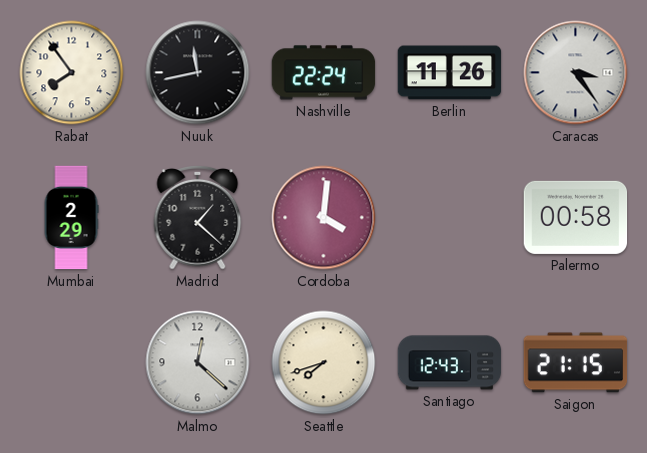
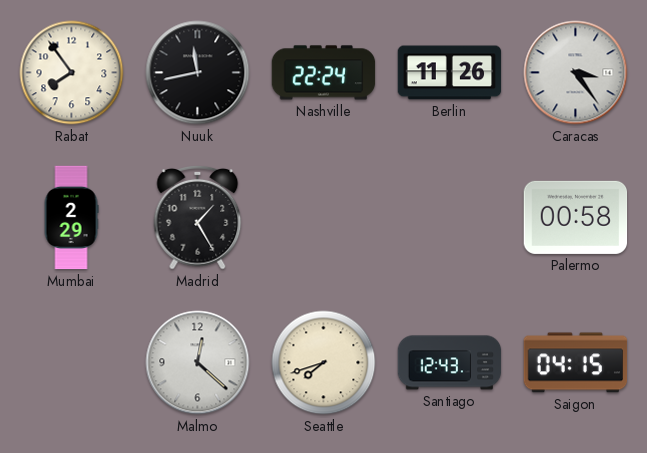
Madrid: 1:22 -> 1:25
Cordoba: 4:01 -> none
Saigon: 21:15 -> 04:15
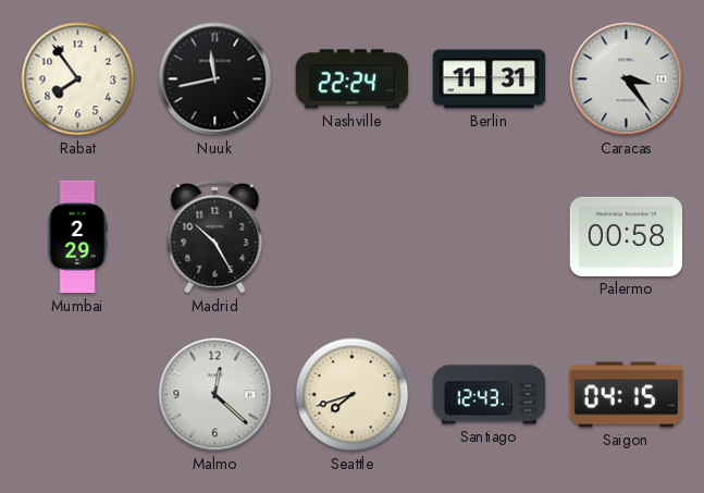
Berlin: 11:26 -> 11:31
Madrid: 1:25 -> 10:25
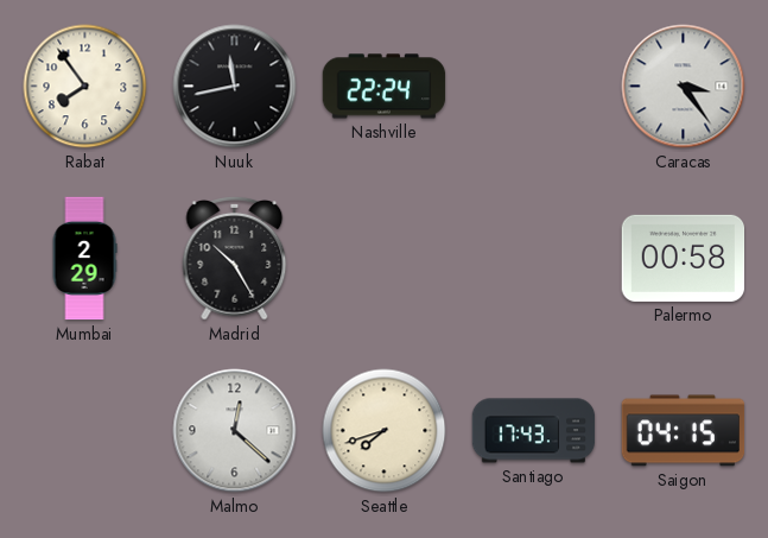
Berlin: 11:31 -> none
Santiago: 12:43 -> 17:43
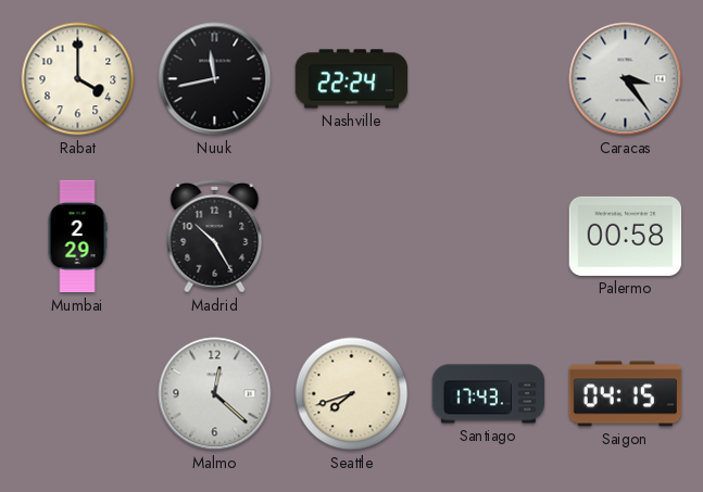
Rabat: 7:54 -> 4:00
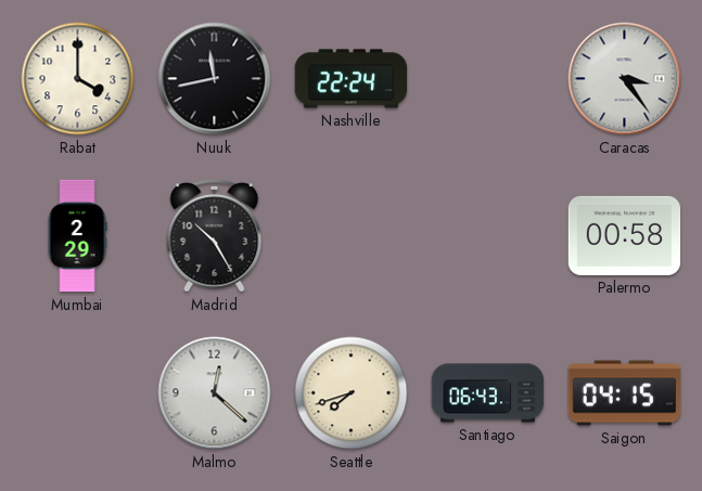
Santiago: 17:43 -> 06:43
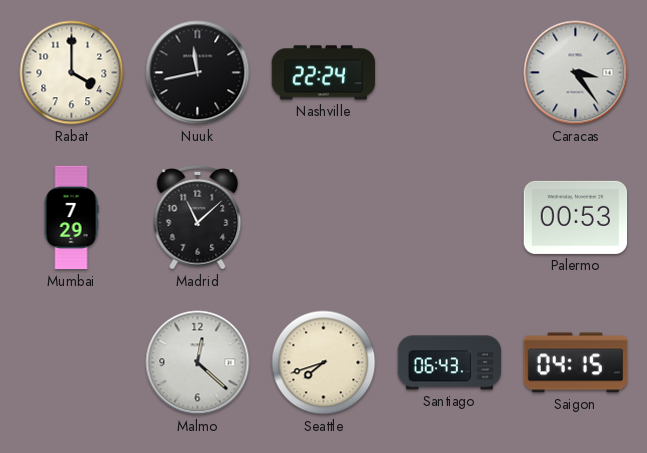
Mumbai: 2:29 -> 7:29
Madrid: 10:25 -> 11:08
Palermo: 00:58 -> 00:53
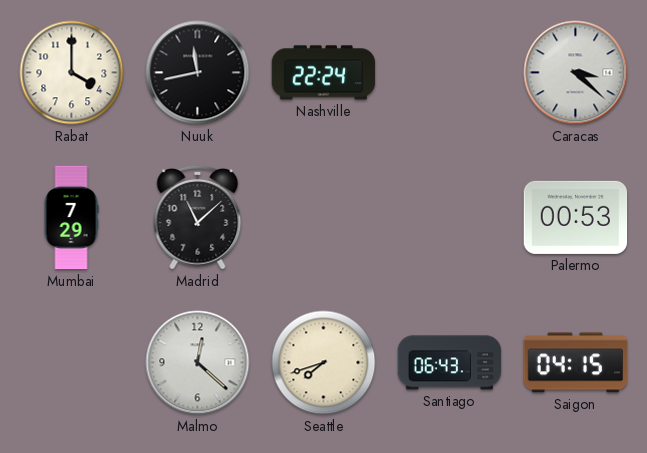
Caracas: 3:24 -> 3:22
